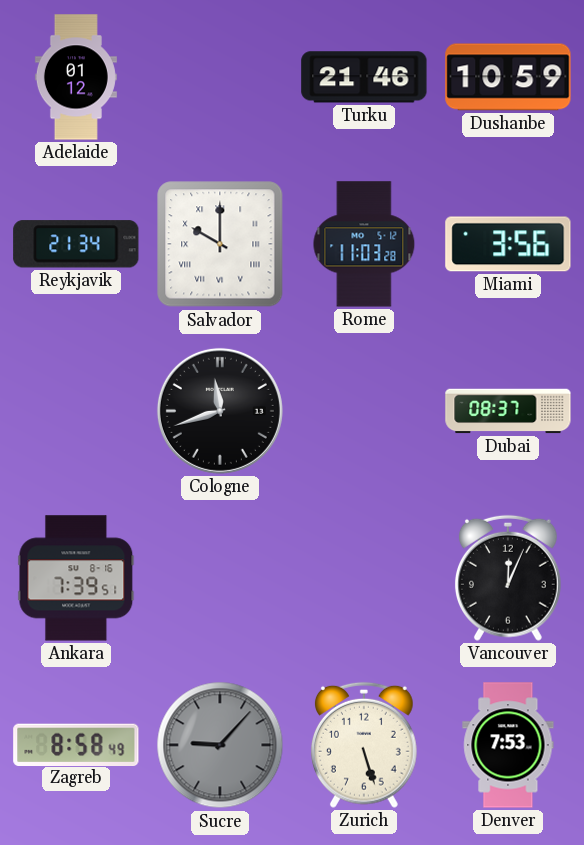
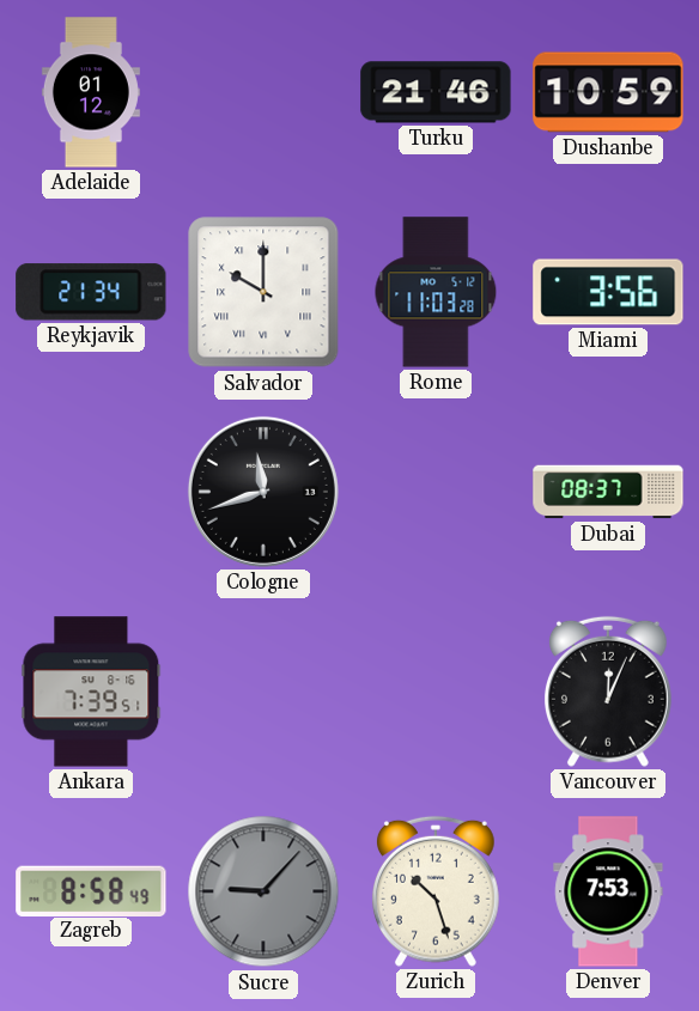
Zurich: 5:27 -> 10:27
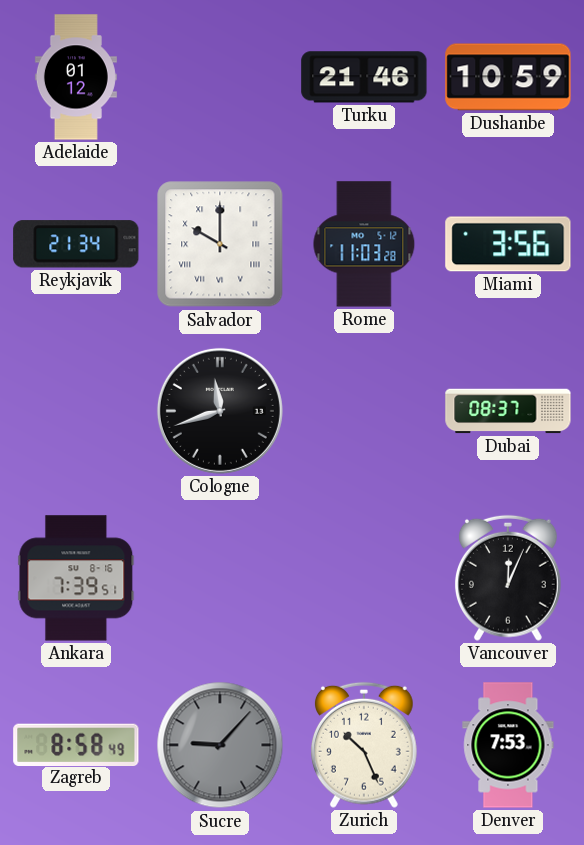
Zurich: 10:27 -> 10:26
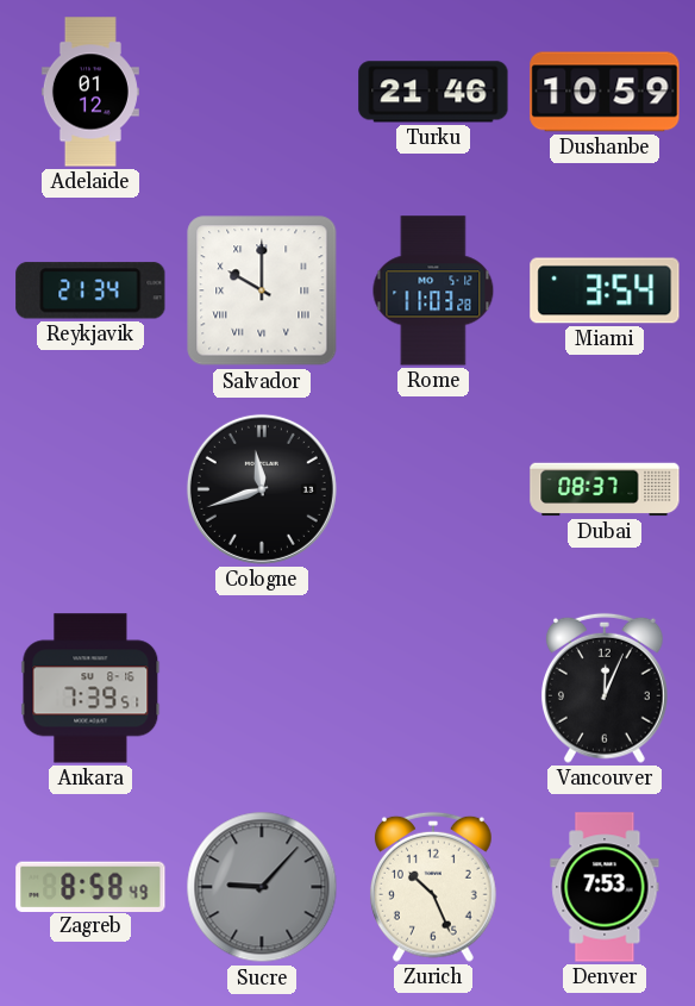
Miami: 3:56 -> 3:54
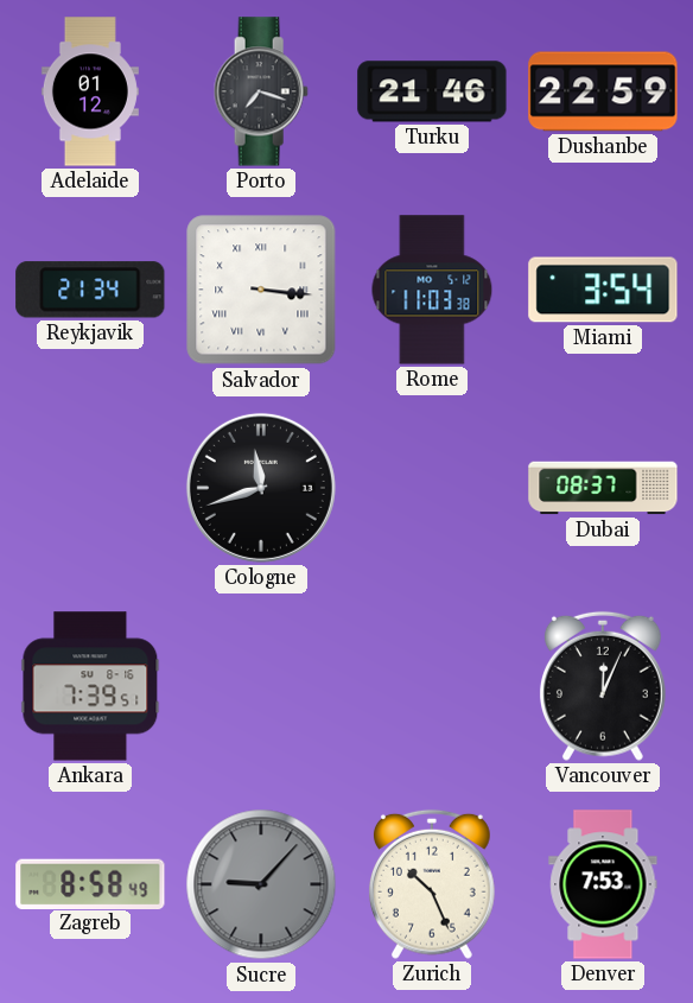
Porto: none -> 7:18
Dushanbe: 10:59 -> 22:59
Salvador: 10:00 -> 3:16
Rome: 11:03:28 -> 11:03:38
